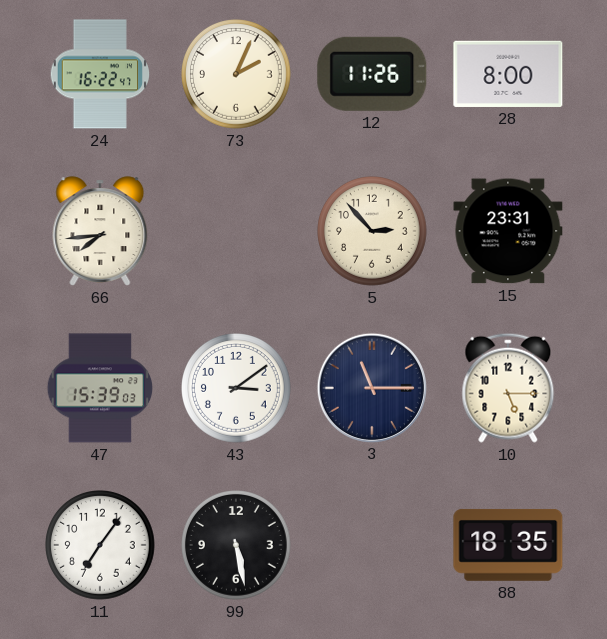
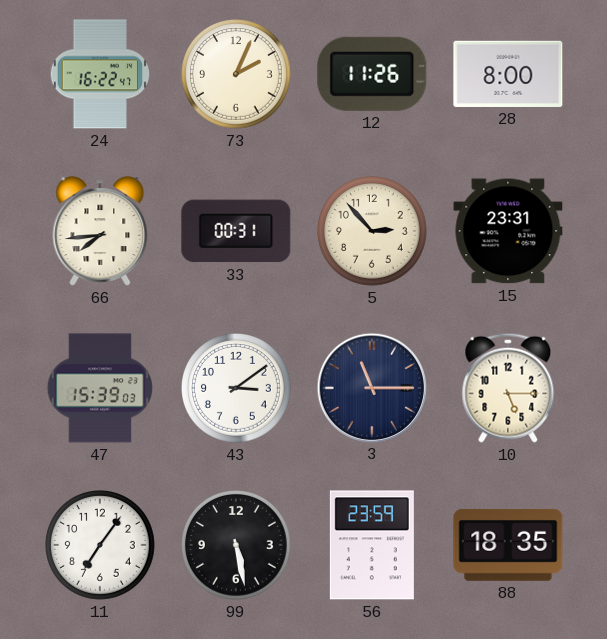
33: none -> 00:31
56: none -> 23:59
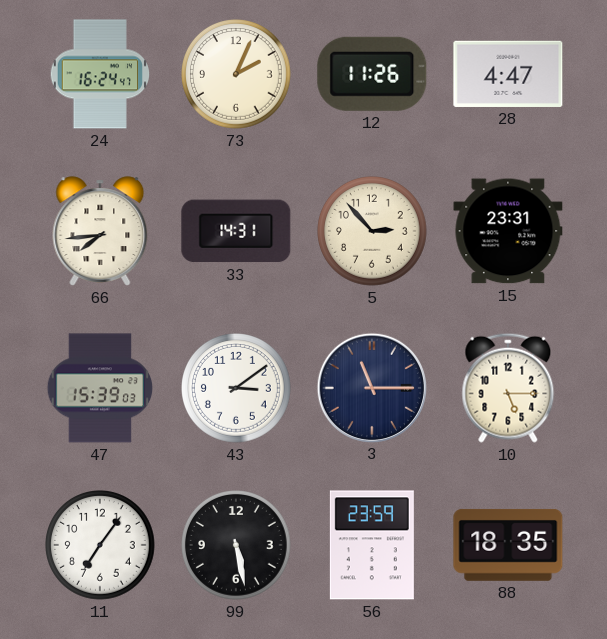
24: 16:22 -> 16:24
28: 8:00 -> 4:47
33: 00:31 -> 14:31
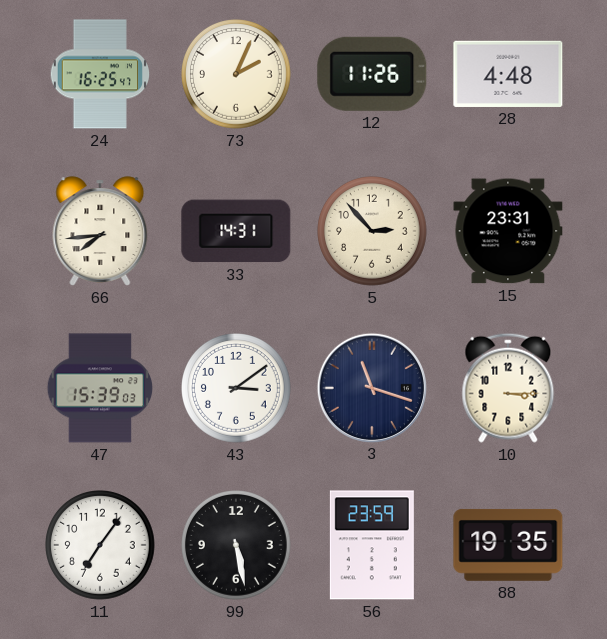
24: 16:24 -> 16:25
28: 4:47 -> 4:48
3: 11:15 -> 11:18
10: 5:15 -> 3:15
88: 18:35 -> 19:35
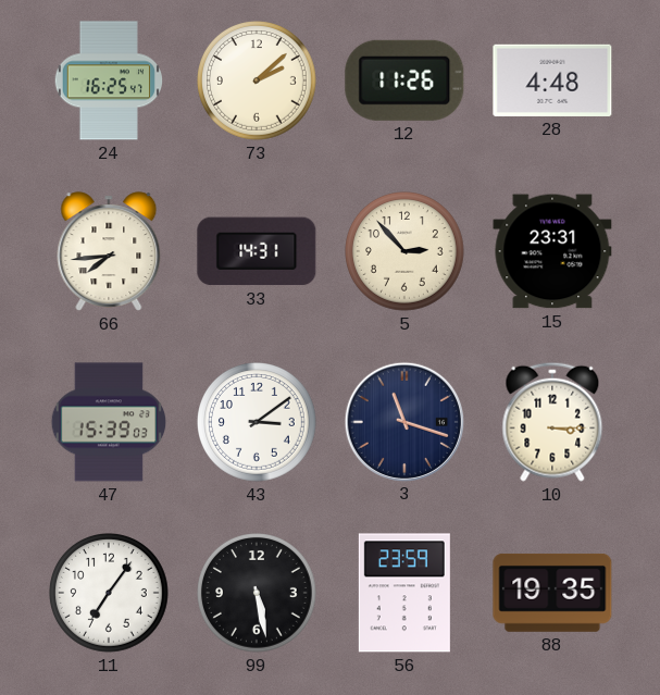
73: 2:04 -> 2:08
